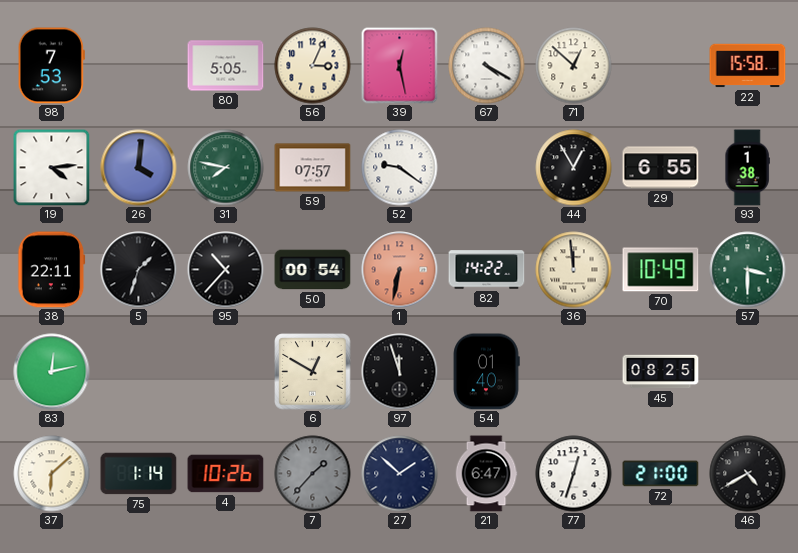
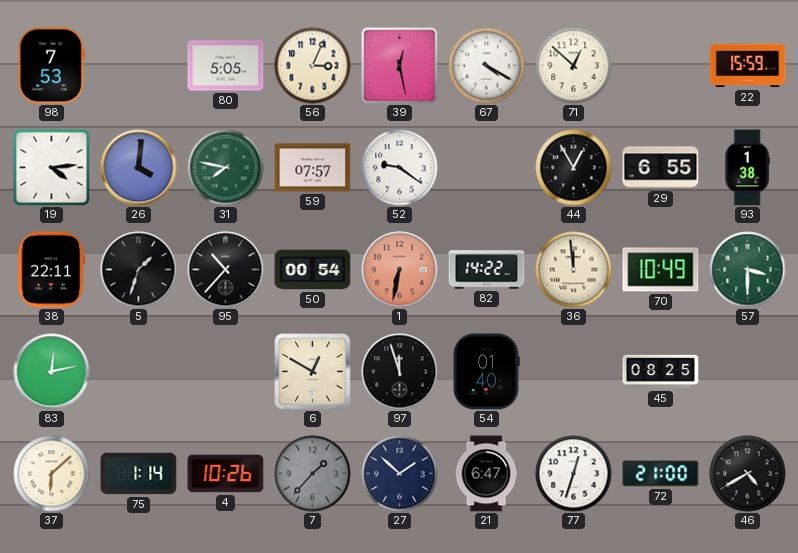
22: 15:58 -> 15:59
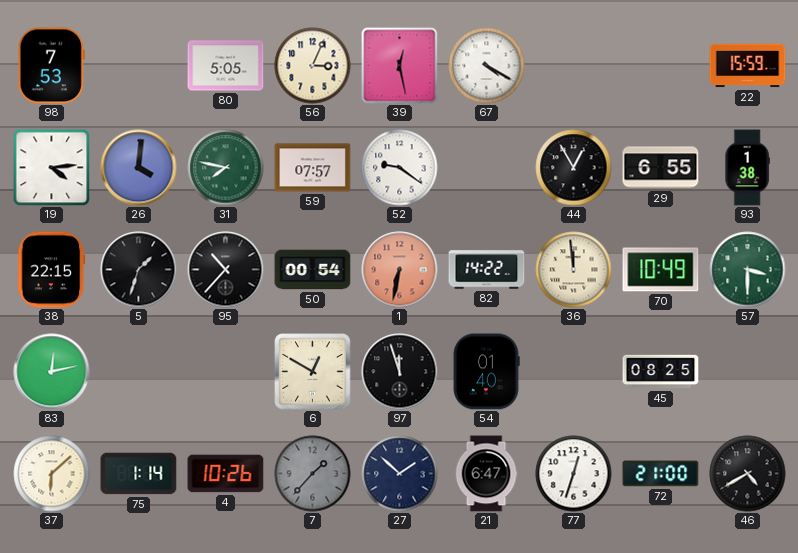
71: 12:52 -> none
38: 22:11 -> 22:15
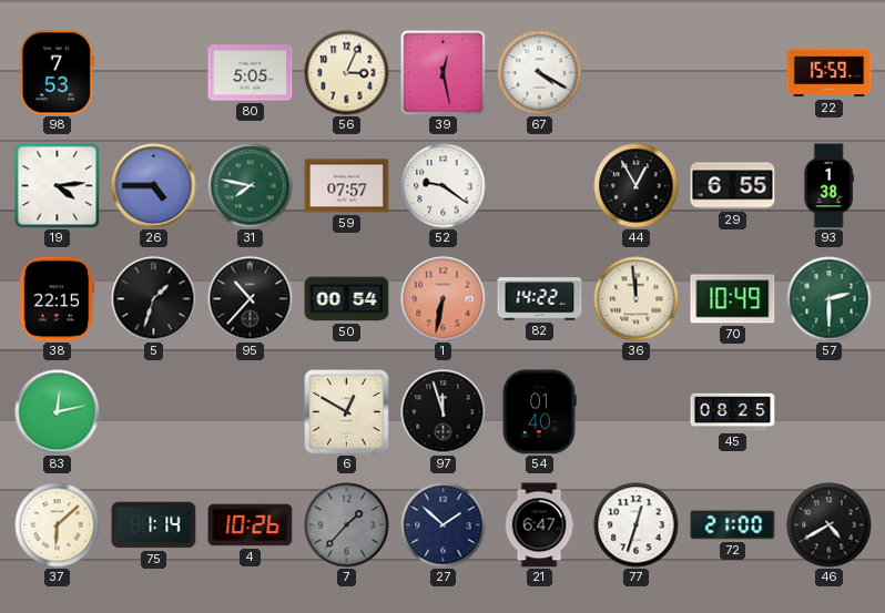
26: 4:01 -> 4:45
57: 3:30 -> 2:30
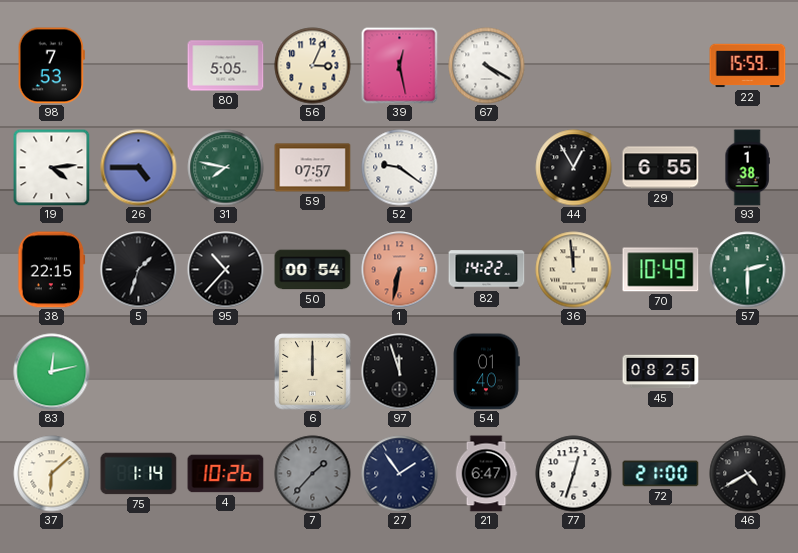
6: 12:50 -> 12:00
27: 1:52 -> 1:54
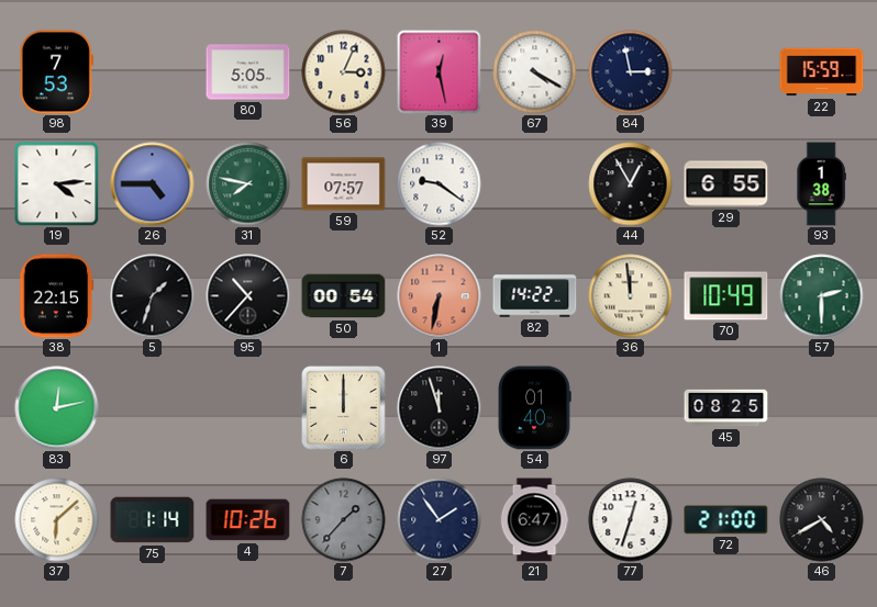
84: none -> 2:58
